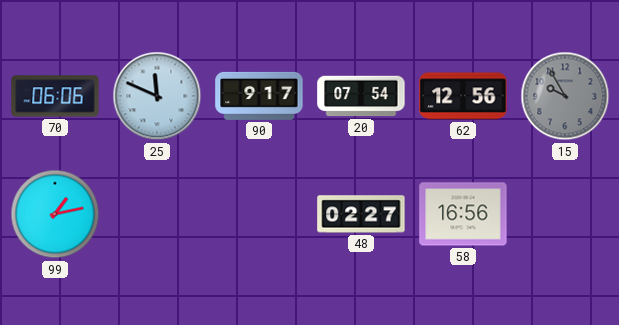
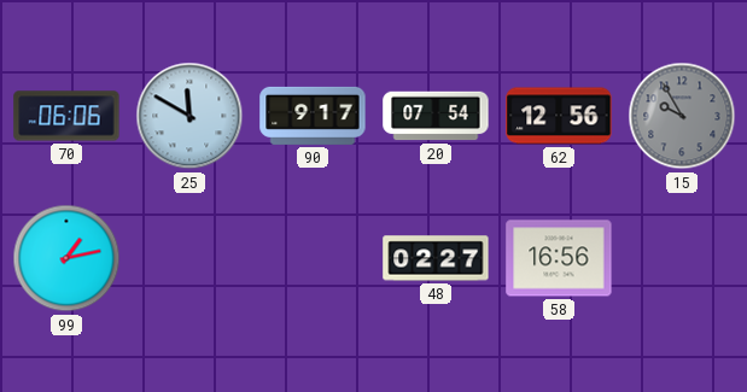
25: 11:49 -> 11:50
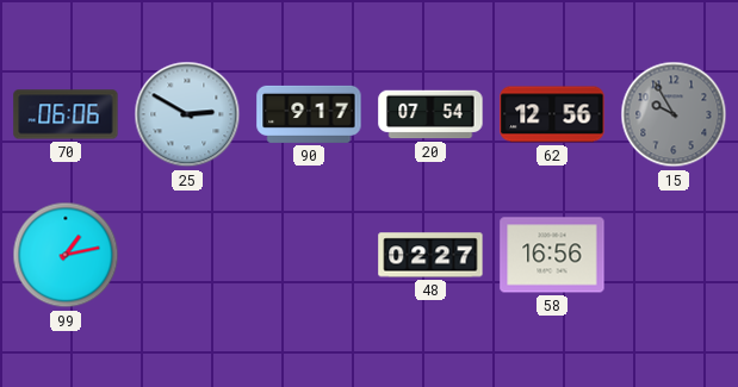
25: 11:50 -> 2:50
